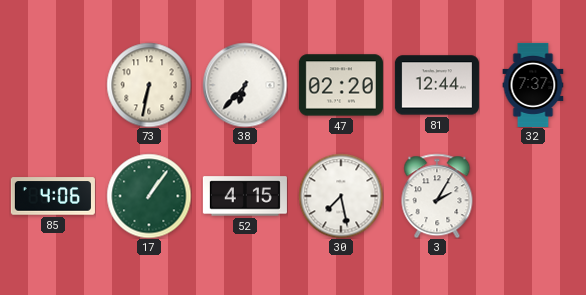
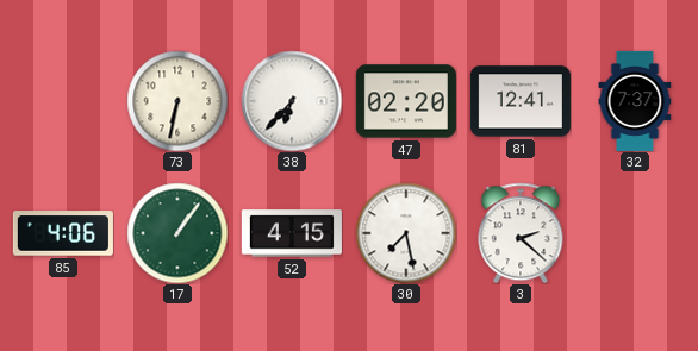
81: 12:44 -> 12:41
3: 2:05 -> 2:22
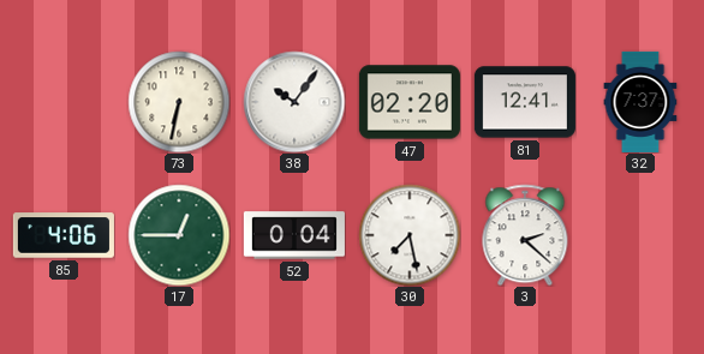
38: 6:37 -> 10:06
17: 1:06 -> 12:45
52: 4:15 -> 0:04
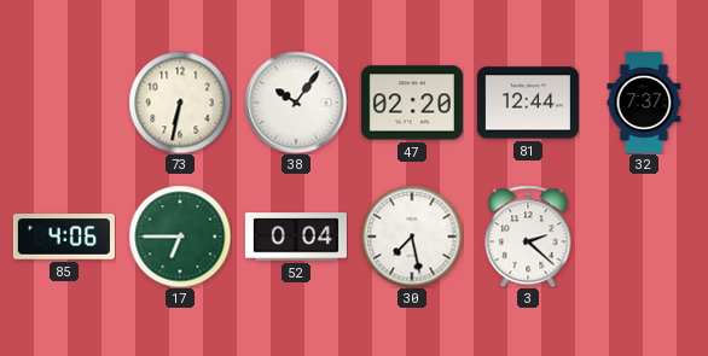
81: 12:41 -> 12:44
17: 12:45 -> 6:45
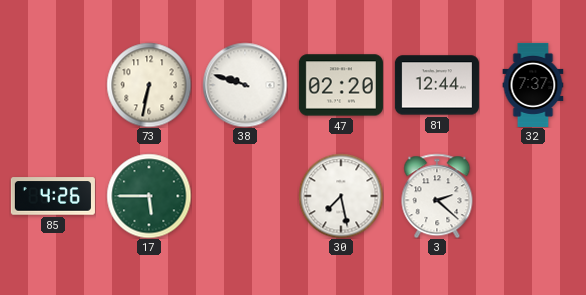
38: 10:06 -> 9:48
85: 4:06 -> 4:26
17: 6:45 -> 5:45
52: 0:04 -> none
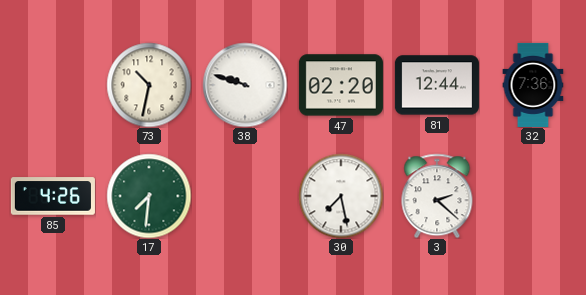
73: 6:32 -> 10:32
32: 7:37 -> 7:36
17: 5:45 -> 7:31
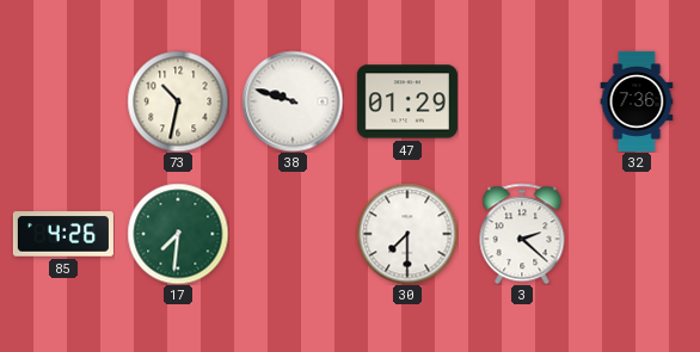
47: 02:20 -> 01:29
81: 12:44 -> none
30: 7:28 -> 7:30
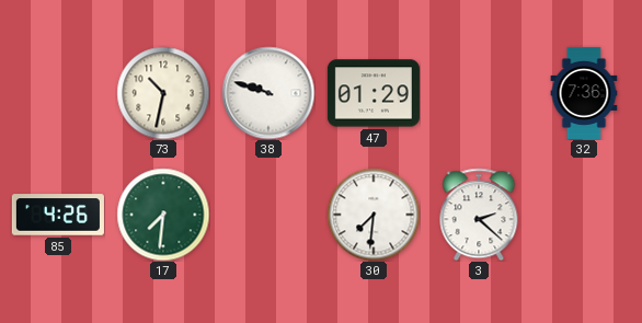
30: 7:30 -> 7:31
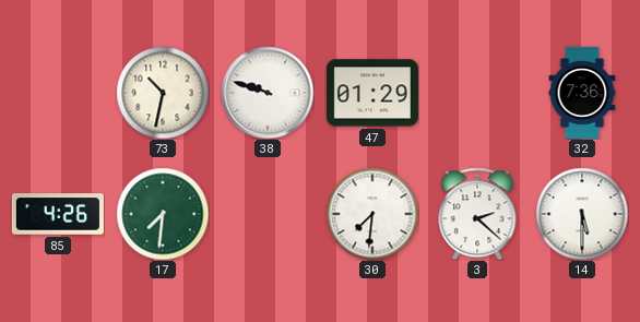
14: none -> 5:30
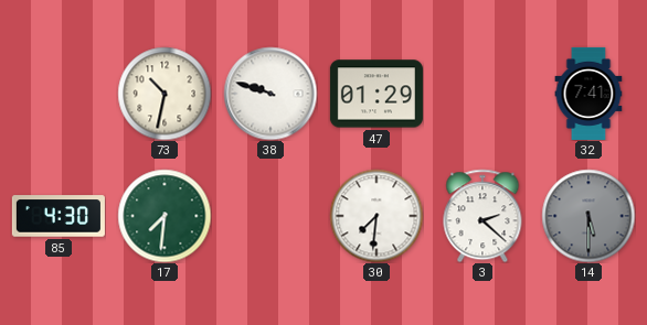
32: 7:36 -> 7:41
85: 4:26 -> 4:30
14 dial: white -> grey
